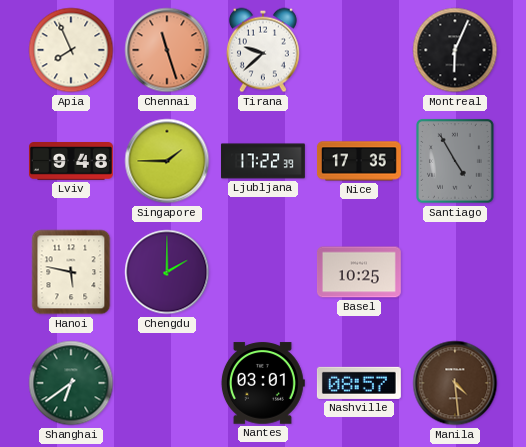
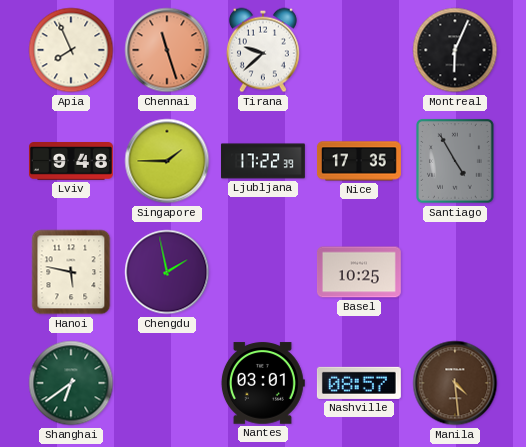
Chengdu: 2:00 -> 1:58
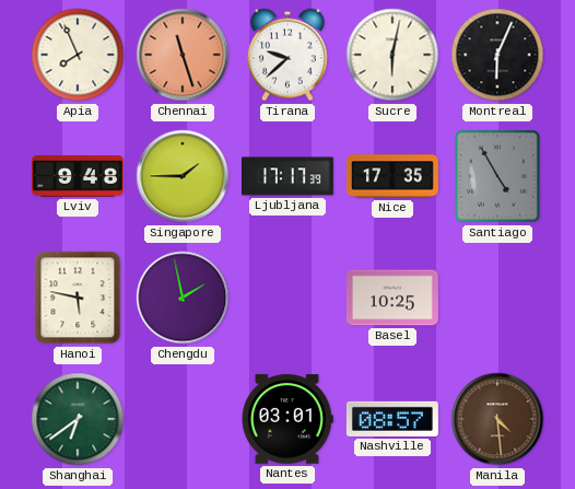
Sucre: none -> 6:02
Ljubljana: 17:22 -> 17:17
